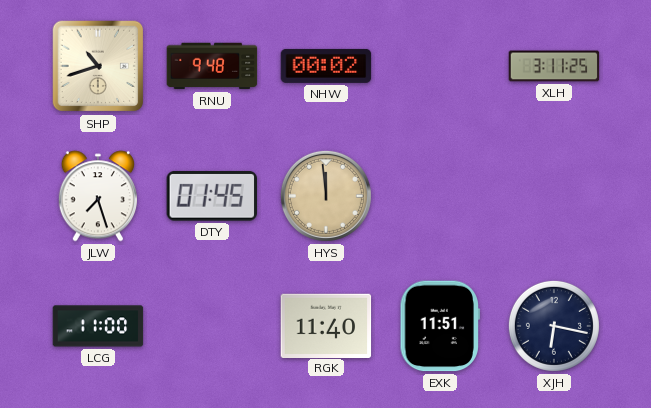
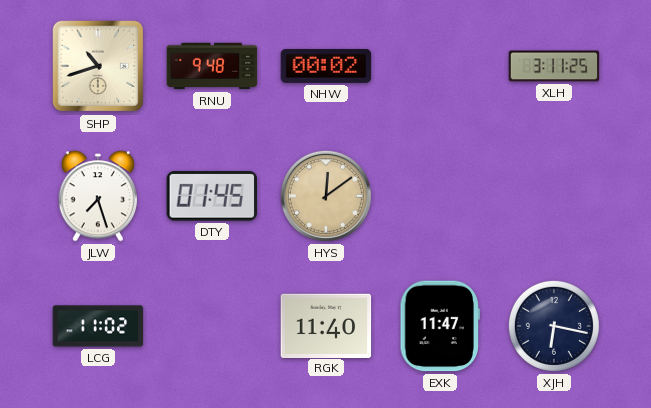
HYS: 11:59 -> 12:09
LCG: 11:00 -> 11:02
EXK: 11:51 -> 11:47
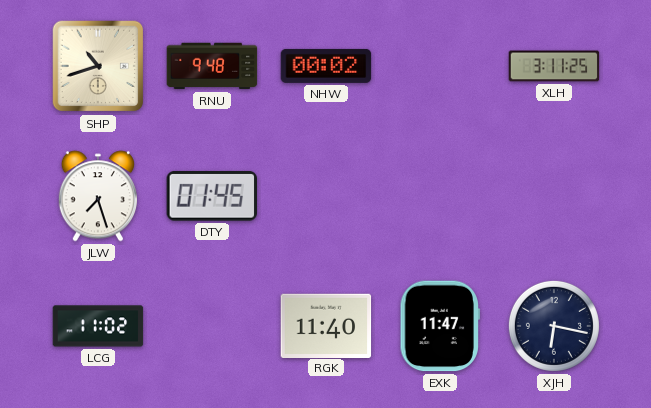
HYS: 12:09 -> none
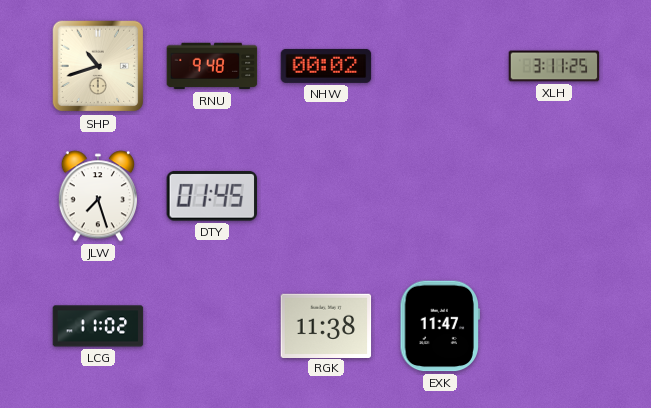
RGK: 11:40 -> 11:38
XJH: 6:17 -> none
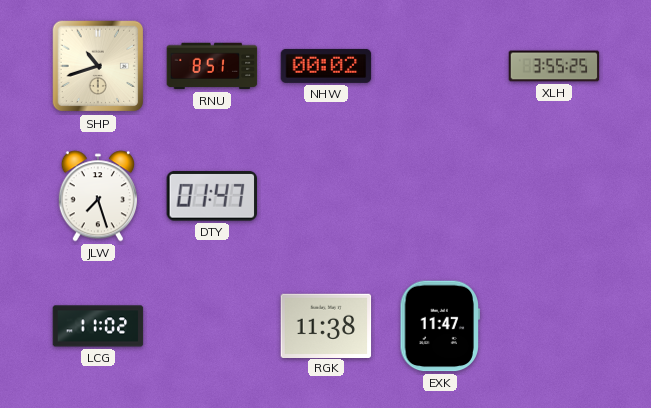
RNU: 9:48 -> 8:51
XLH: 3:11 -> 3:55
DTY: 01:45 -> 01:47
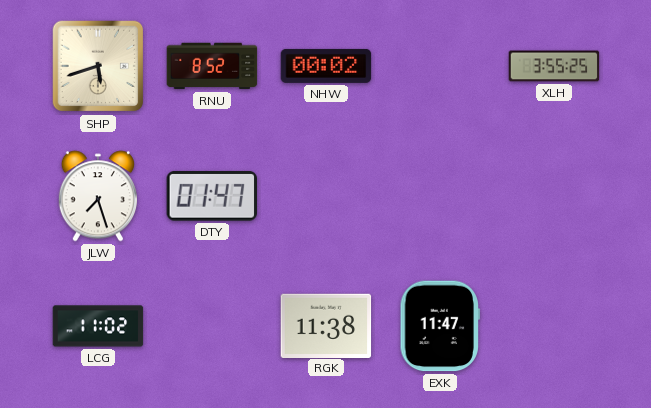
SHP: 10:42 -> 5:42
RNU: 8:51 -> 8:52
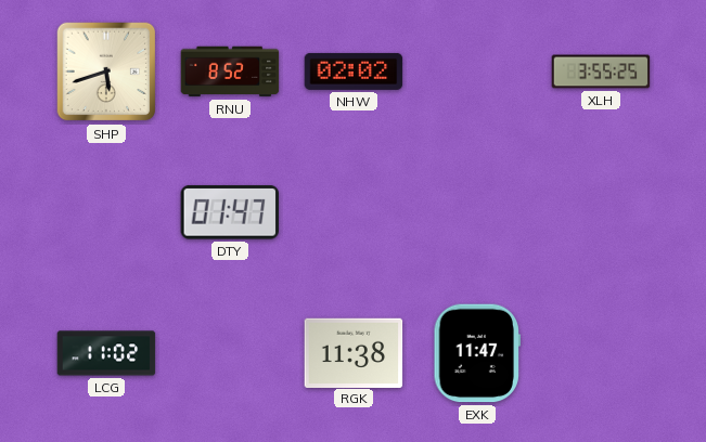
NHW: 00:02 -> 02:02
JLW: 7:27 -> none
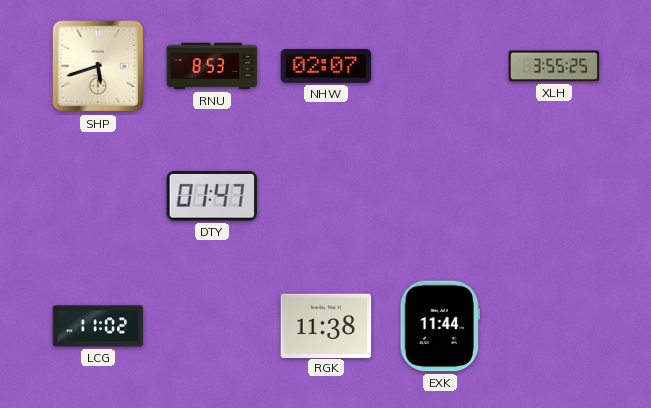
RNU: 8:52 -> 8:53
NHW: 02:02 -> 02:07
EXK: 11:47 -> 11:44
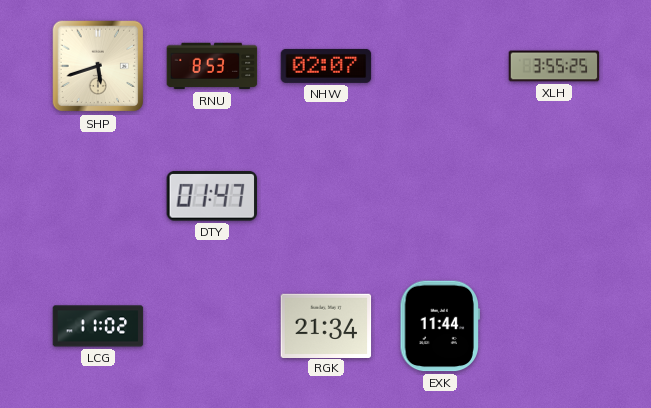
RGK: 11:38 -> 21:34
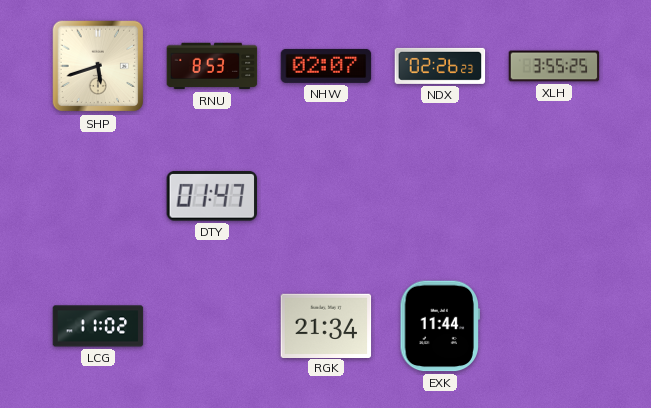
NDX: none -> 02:26
